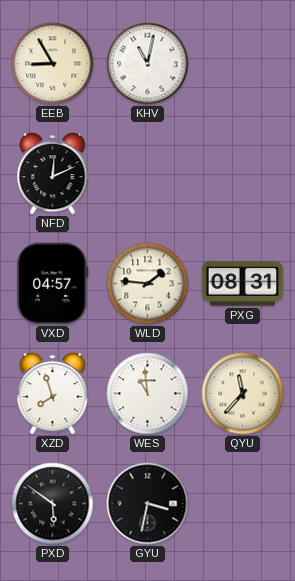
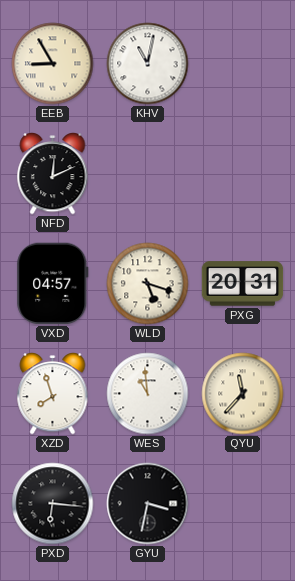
WLD: 1:46 -> 5:18
PXG: 08:31 -> 20:31
PXD: 5:51 -> 6:16
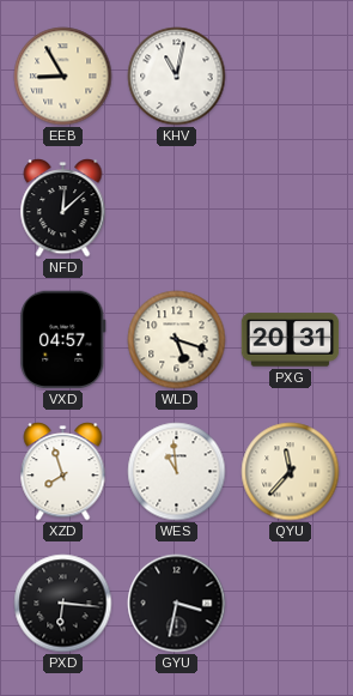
NFD: 12:11 -> 12:08
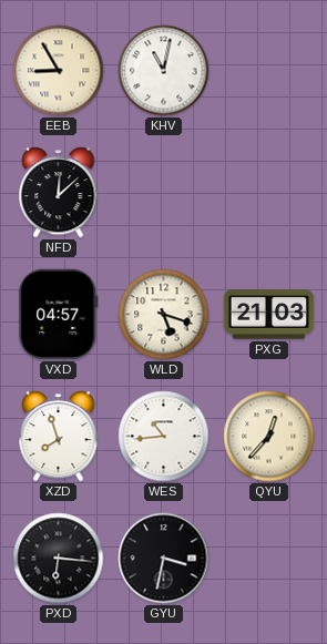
PXG: 20:31 -> 21:03
WES: 10:59 -> 10:44
QYU: 11:37 -> 12:37
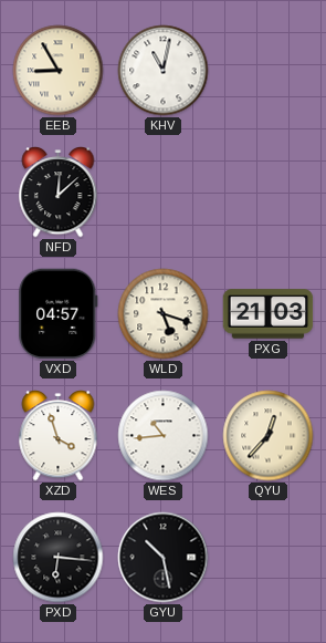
XZD: 7:57 -> 3:57
GYU: 3:32 -> 10:28
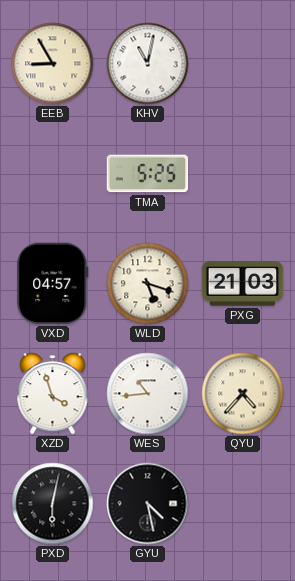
NFD: 12:08 -> none
TMA: none -> 5:25
QYU: 12:37 -> 4:37
PXD: 6:16 -> 6:02
GYU: 10:28 -> 4:28
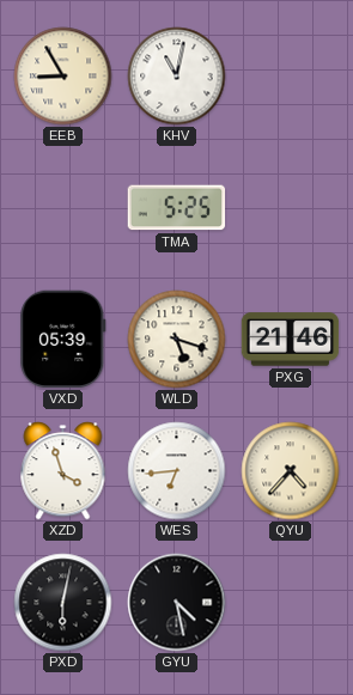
VXD: 04:57 -> 05:39
PXG: 21:03 -> 21:46
WES: 10:44 -> 6:44
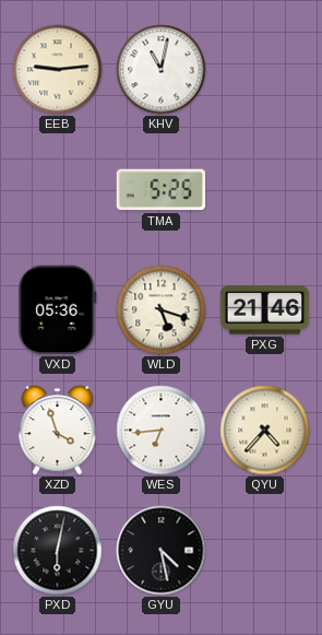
EEB: 8:55 -> 9:14
VXD: 05:39 -> 05:36
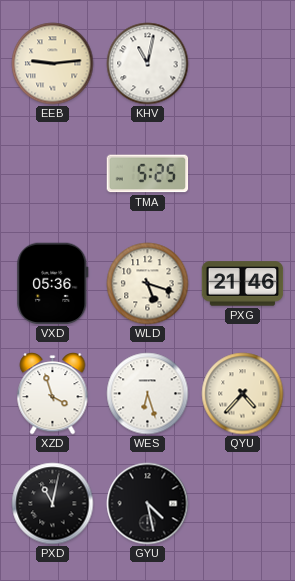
WES: 6:44 -> 6:27
PXD: 6:02 -> 11:02
